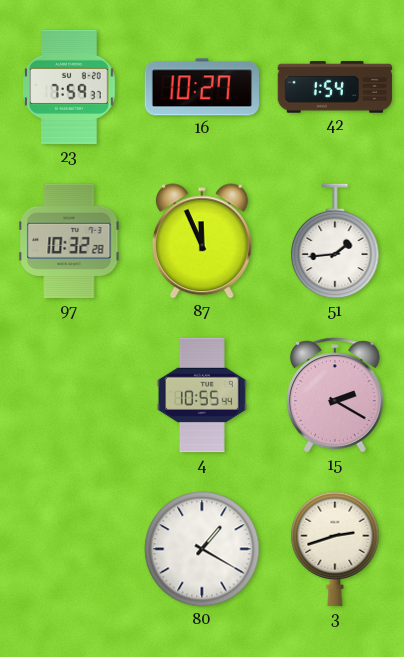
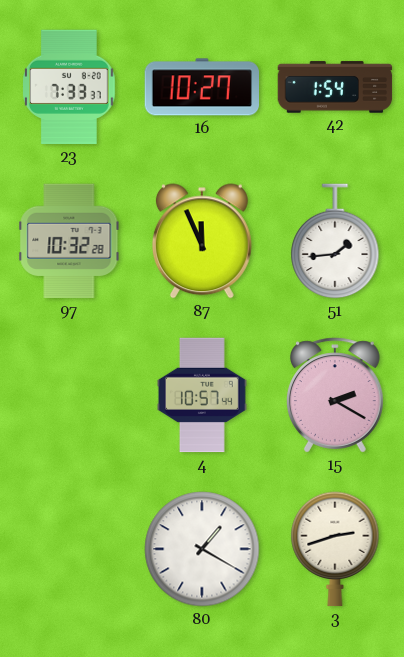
23: 7:59 -> 7:33
4: 10:55 -> 10:57
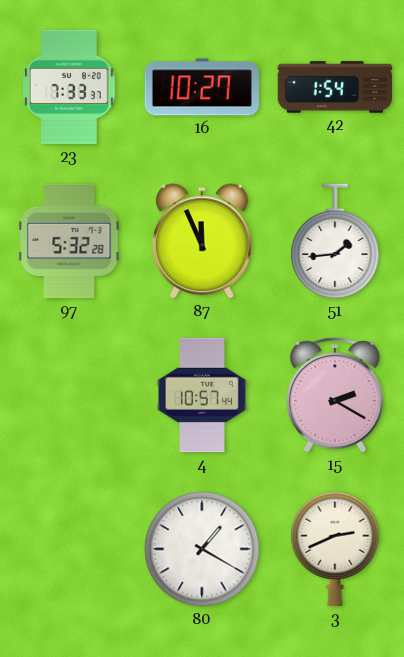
97: 10:32 -> 5:32
3: 2:42 -> 2:41
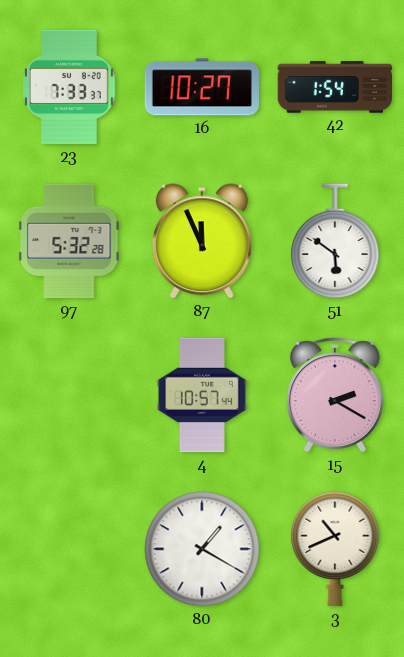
51: 1:44 -> 5:51
3: 2:41 -> 10:41
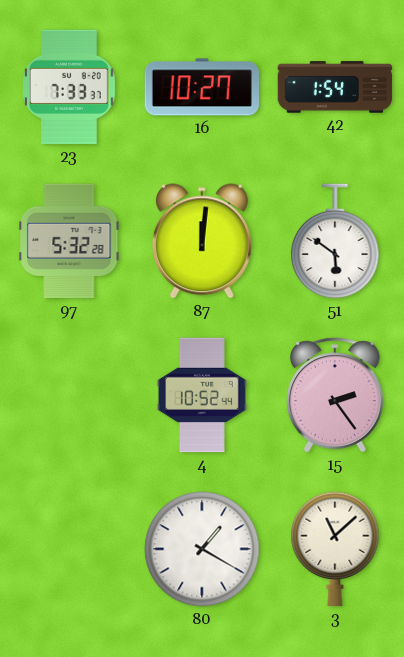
87: 11:56 -> 12:01
4: 10:57 -> 10:52
15: 2:20 -> 2:24
3: 10:41 -> 11:08
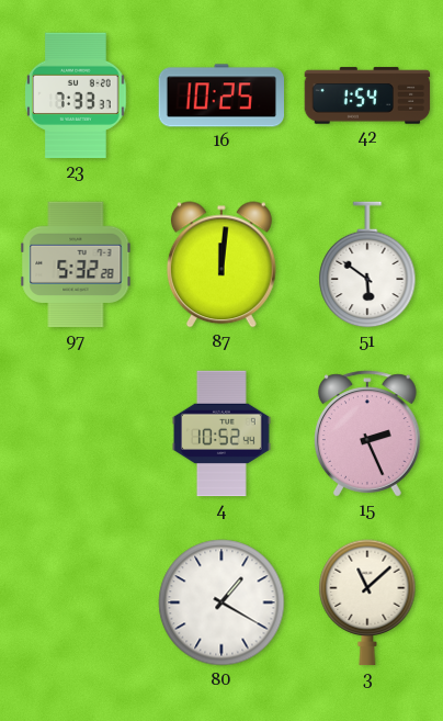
16: 10:27 -> 10:25
15: 2:24 -> 2:26
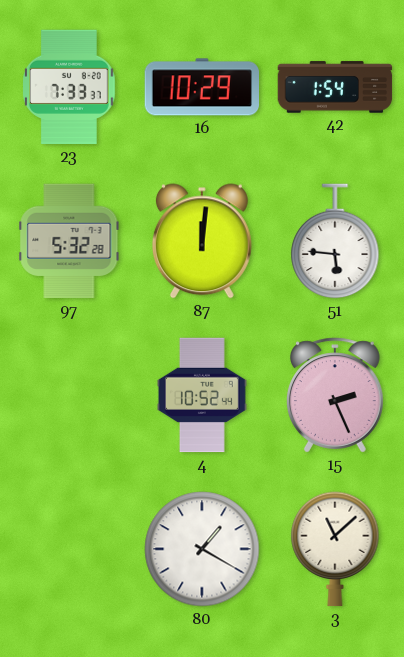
16: 10:25 -> 10:29
51: 5:51 -> 5:46
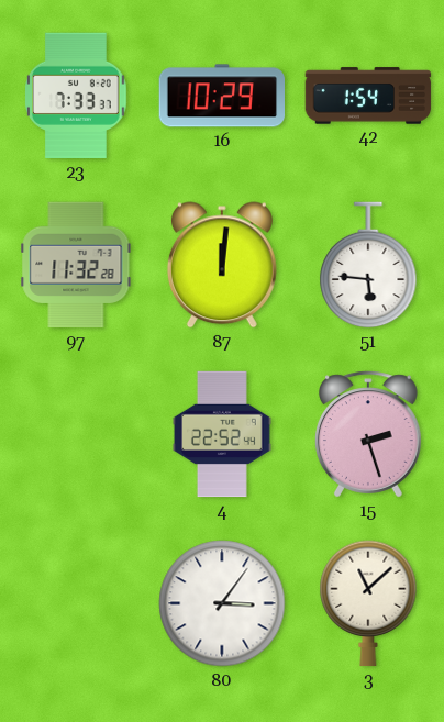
97: 5:32 -> 11:32
4: 10:52 -> 22:52
15: 2:26 -> 2:27
80: 1:20 -> 3:06
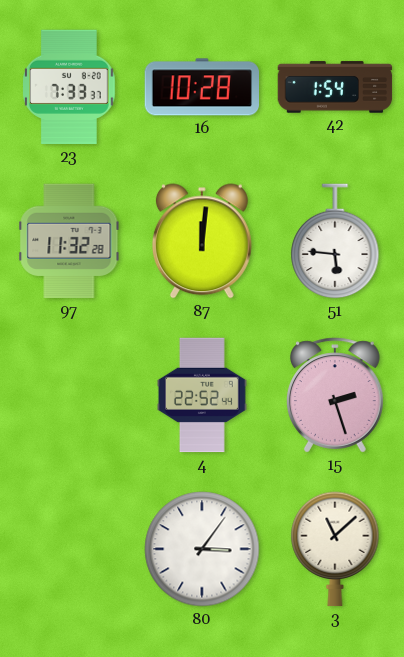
16: 10:29 -> 10:28
